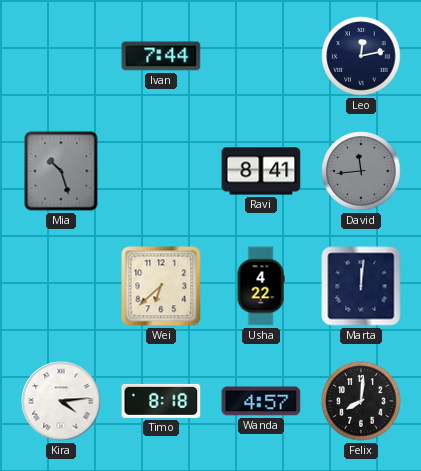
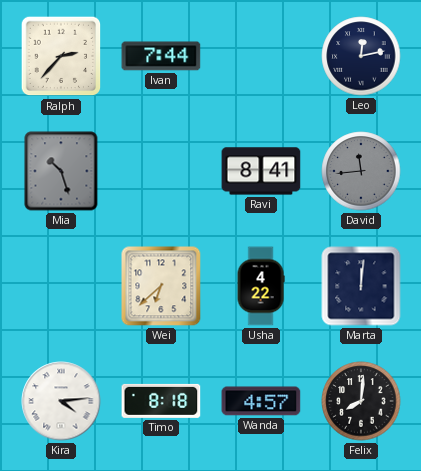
Ralph: none -> 2:37
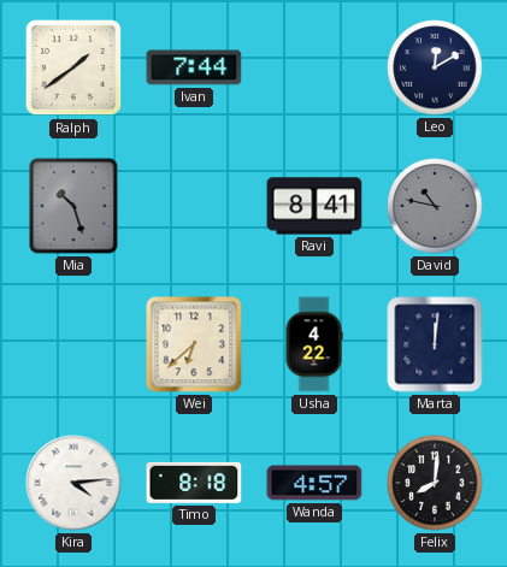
Ralph: 2:37 -> 1:39
Leo: 12:13 -> 12:10
David: 11:44 -> 10:47
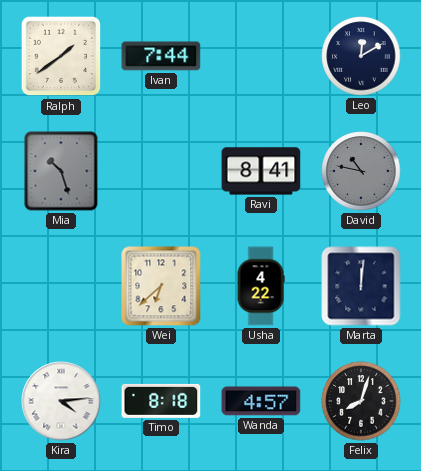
Felix: 8:01 -> 8:03
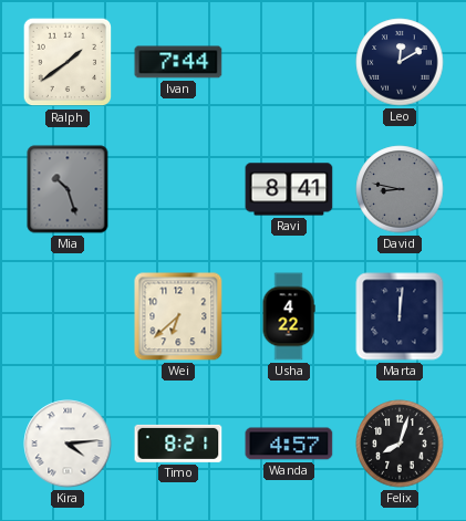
David: 10:47 -> 8:47
Timo: 8:18 -> 8:21
